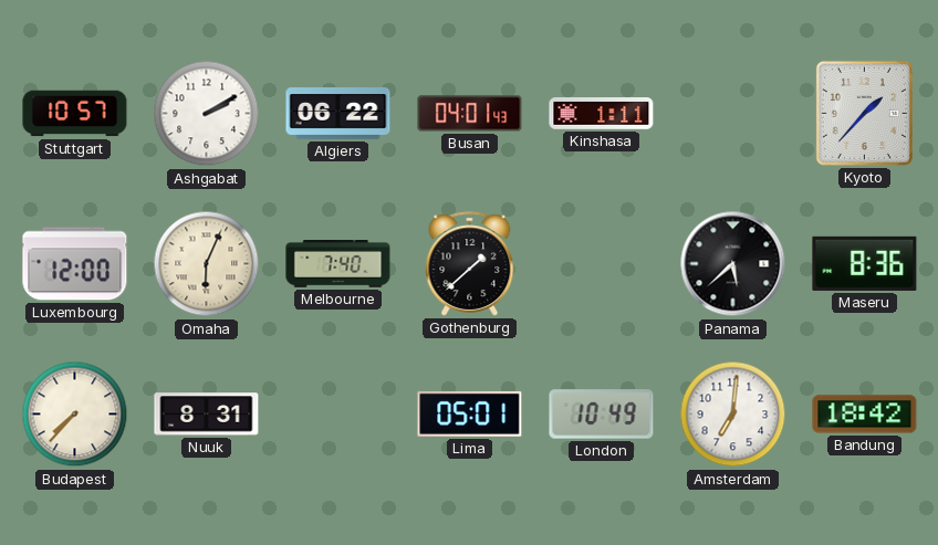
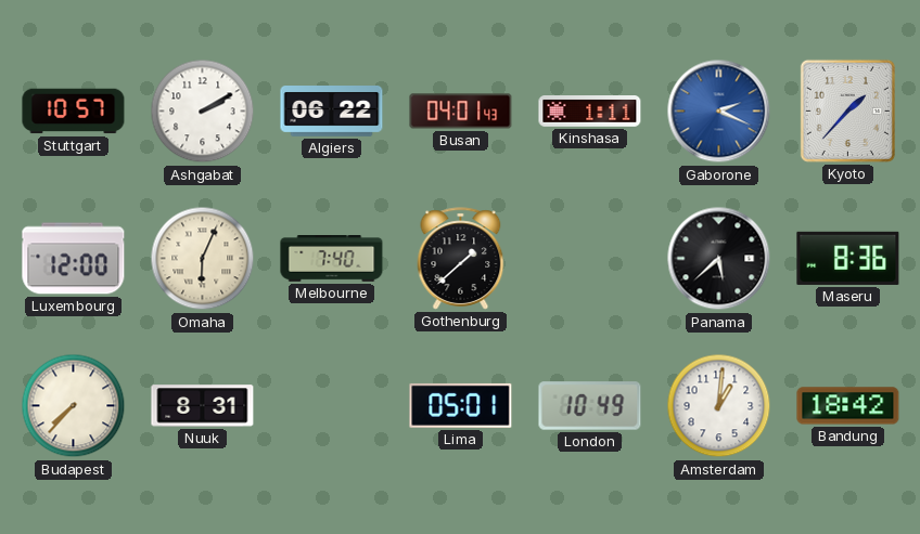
Gaborone: none -> 2:19
Amsterdam: 7:01 -> 1:01
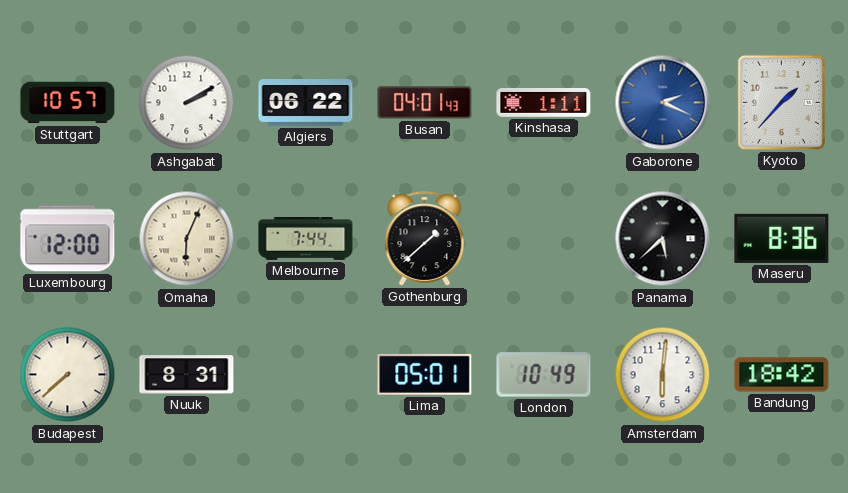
Melbourne: 7:40 -> 7:44
Budapest: 7:37 -> 7:38
Amsterdam: 1:01 -> 6:01
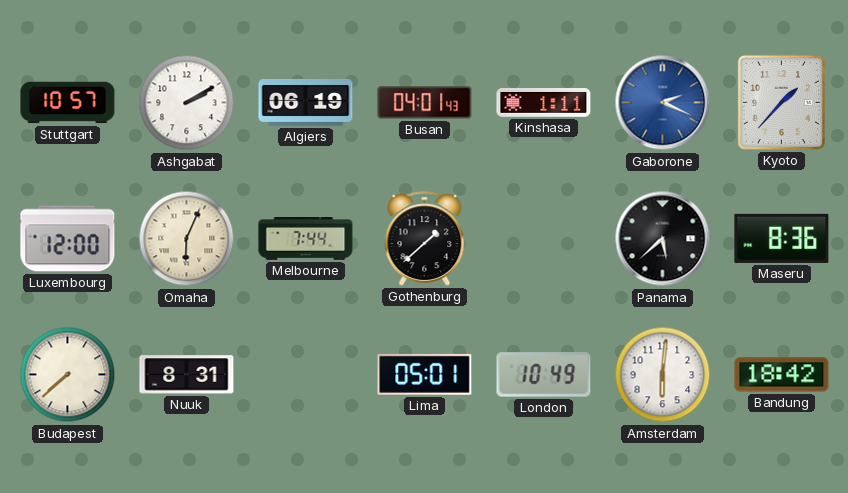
Algiers: 06:22 -> 06:19
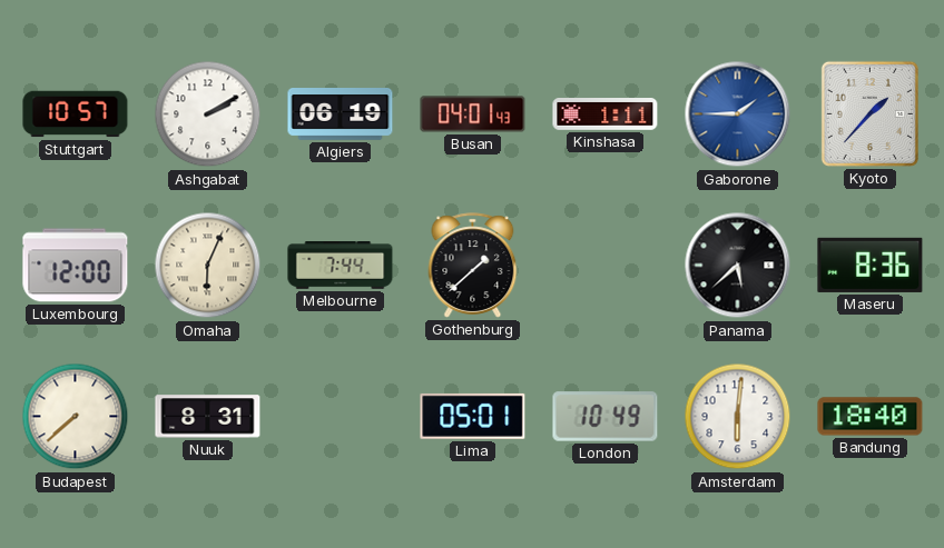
Gaborone: 2:19 -> 1:45
Bandung: 18:42 -> 18:40
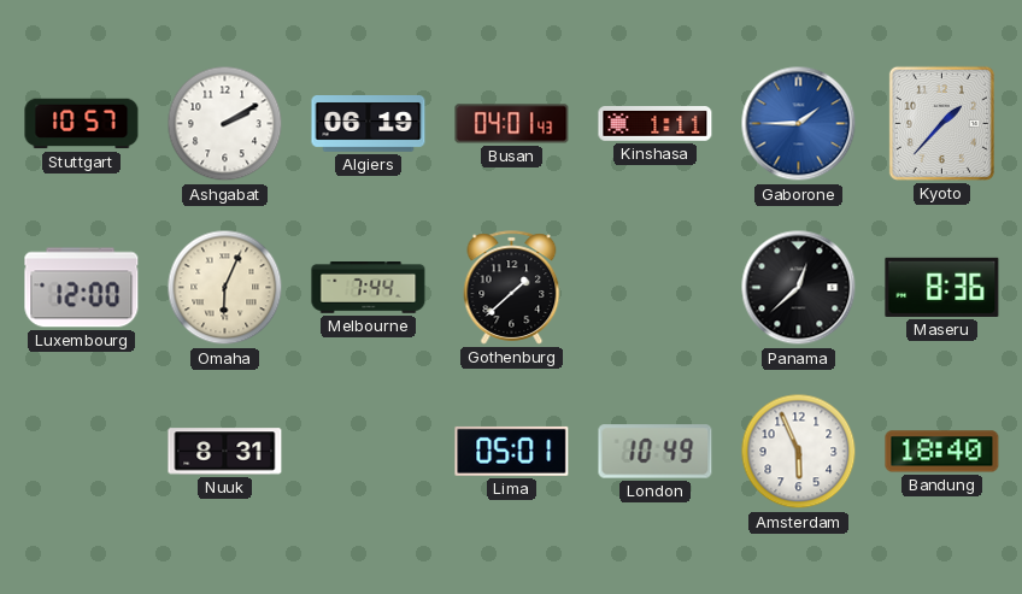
Panama: 5:38 -> 12:38
Budapest: 7:38 -> none
Amsterdam: 6:01 -> 5:56
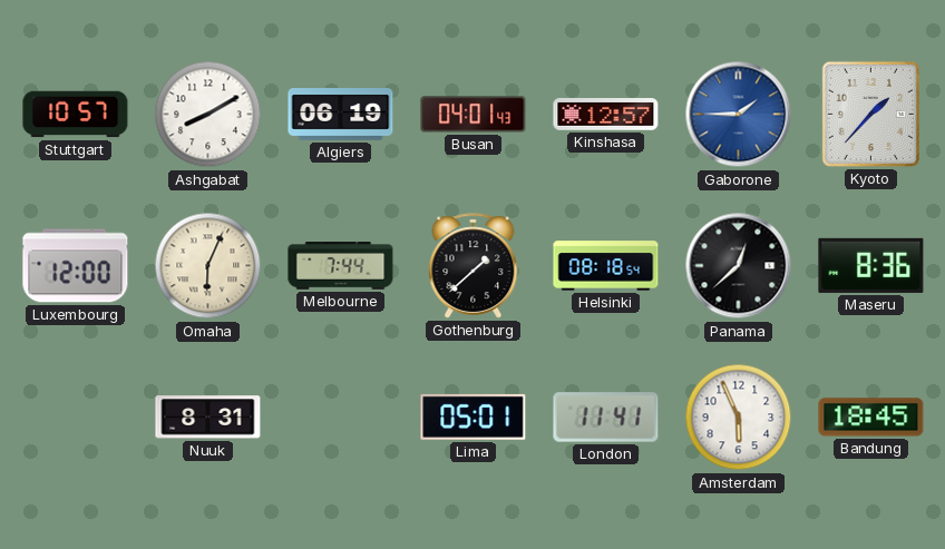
Ashgabat: 2:10 -> 8:10
Kinshasa: 1:11 -> 12:57
Helsinki: none -> 08:18
London: 10:49 -> 11:41
Bandung: 18:40 -> 18:45
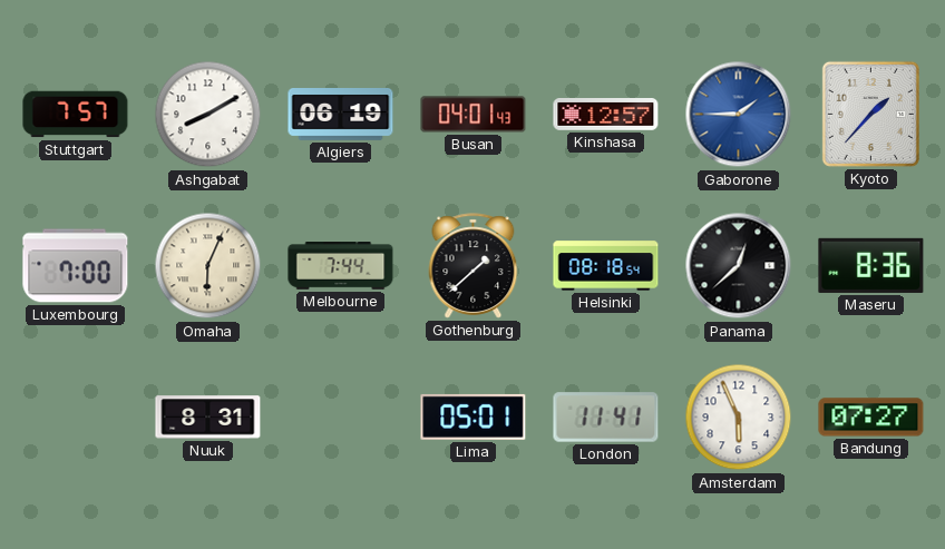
Stuttgart: 10:57 -> 7:57
Luxembourg: 12:00 -> 7:00
Bandung: 18:45 -> 07:27
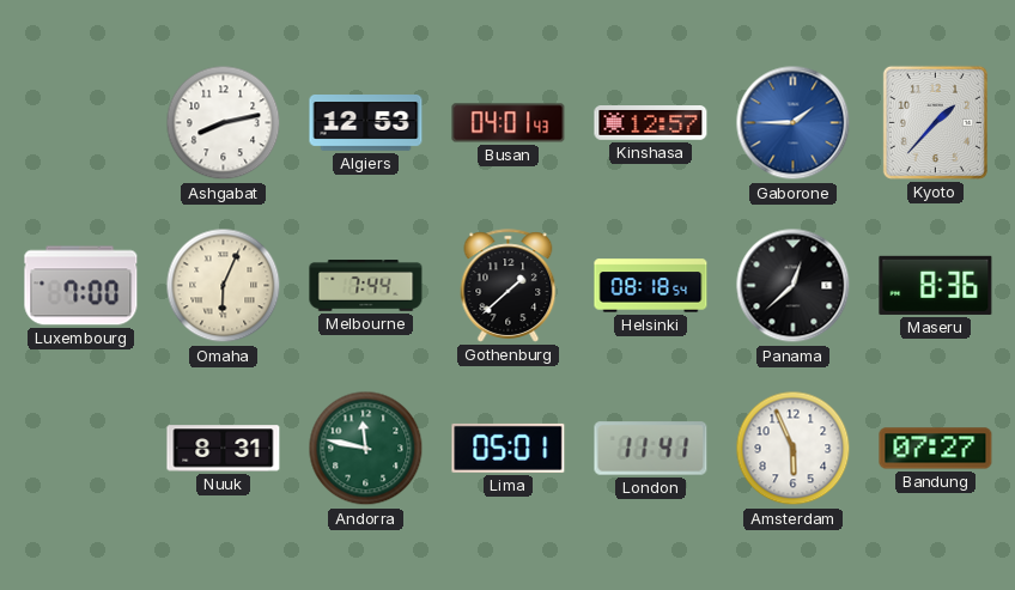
Stuttgart: 7:57 -> none
Ashgabat: 8:10 -> 8:13
Algiers: 06:19 -> 12:53
Andorra: none -> 11:47
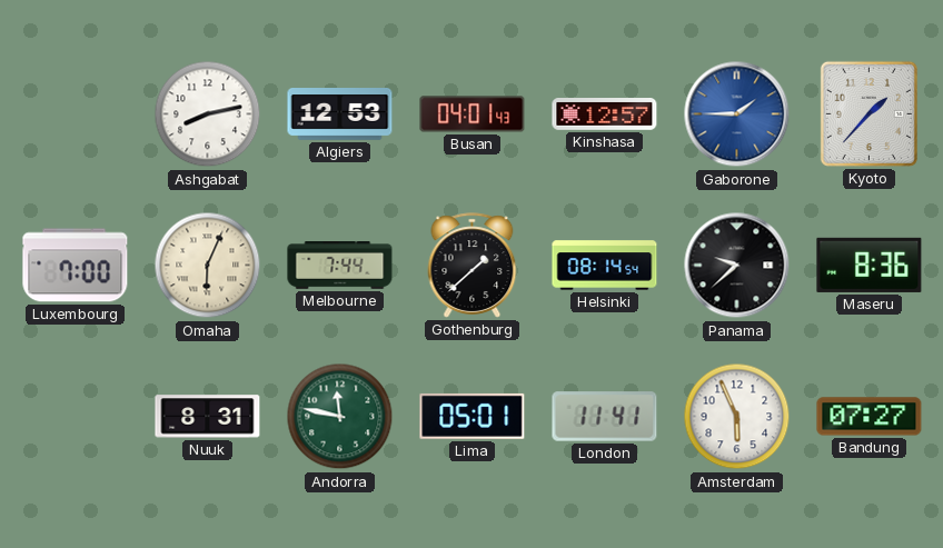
Helsinki: 08:18 -> 08:14
Panama: 12:38 -> 9:38
